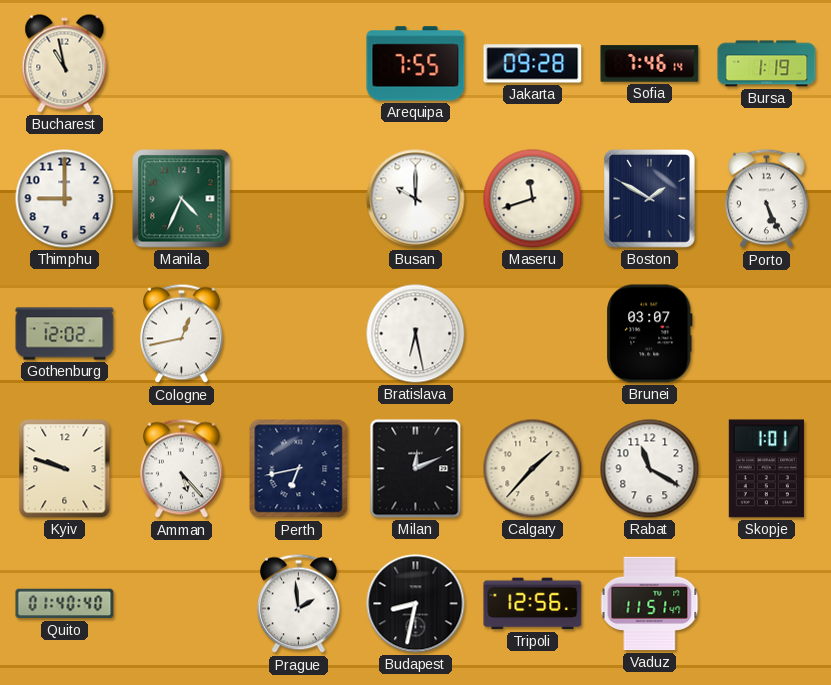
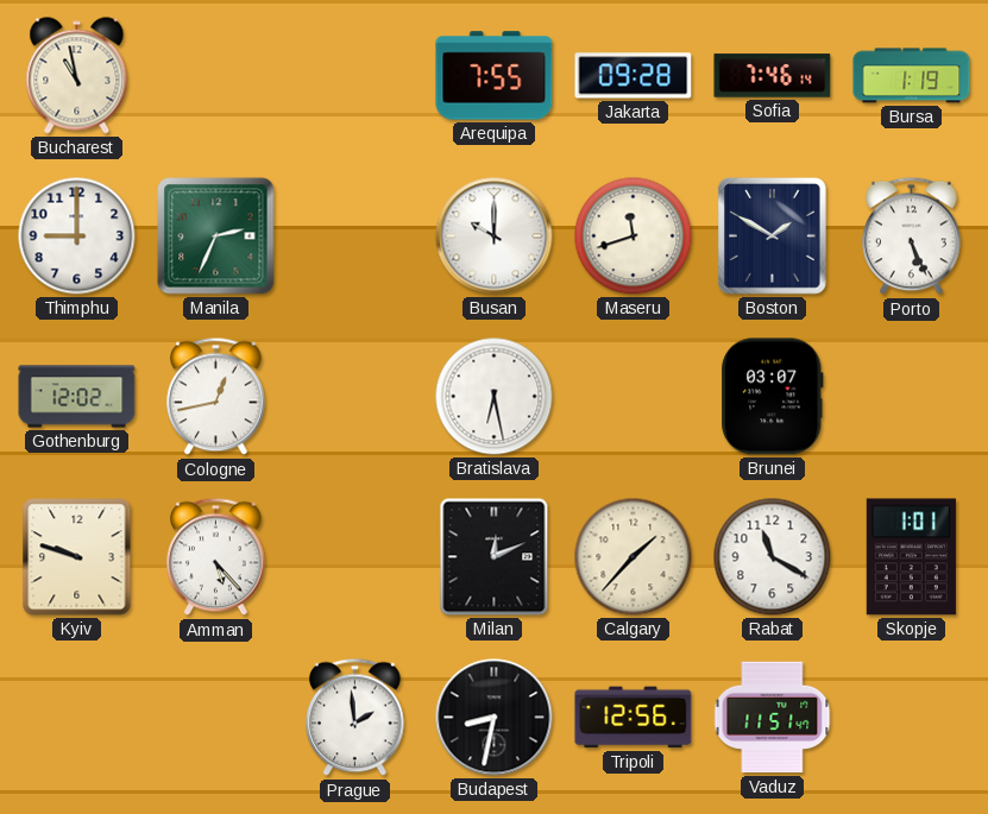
Manila: 4:34 -> 2:34
Perth: 6:43 -> none
Quito: 01:40 -> none
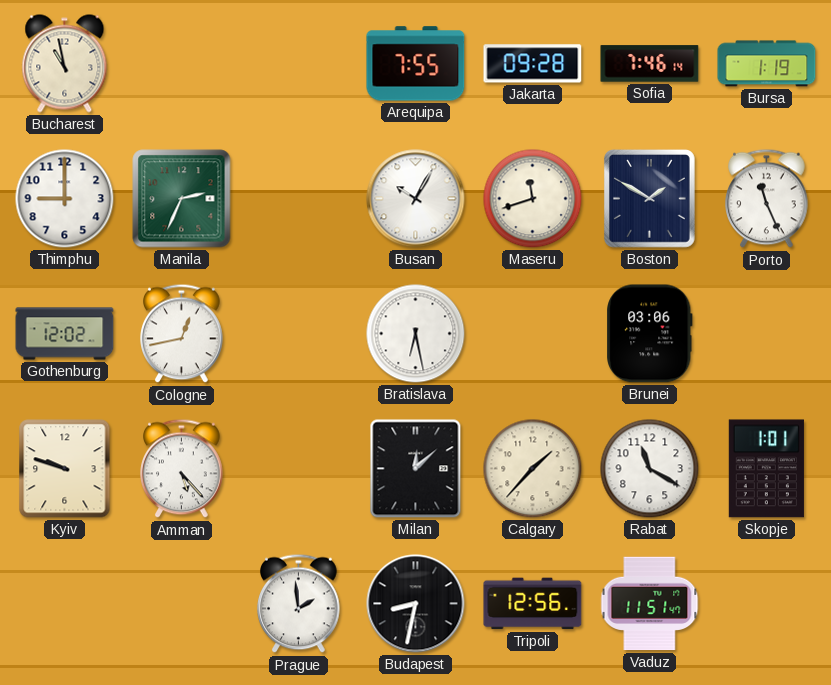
Busan: 10:00 -> 10:05
Porto: 5:26 -> 11:26
Brunei: 03:07 -> 03:06
Milan: 12:11 -> 12:08
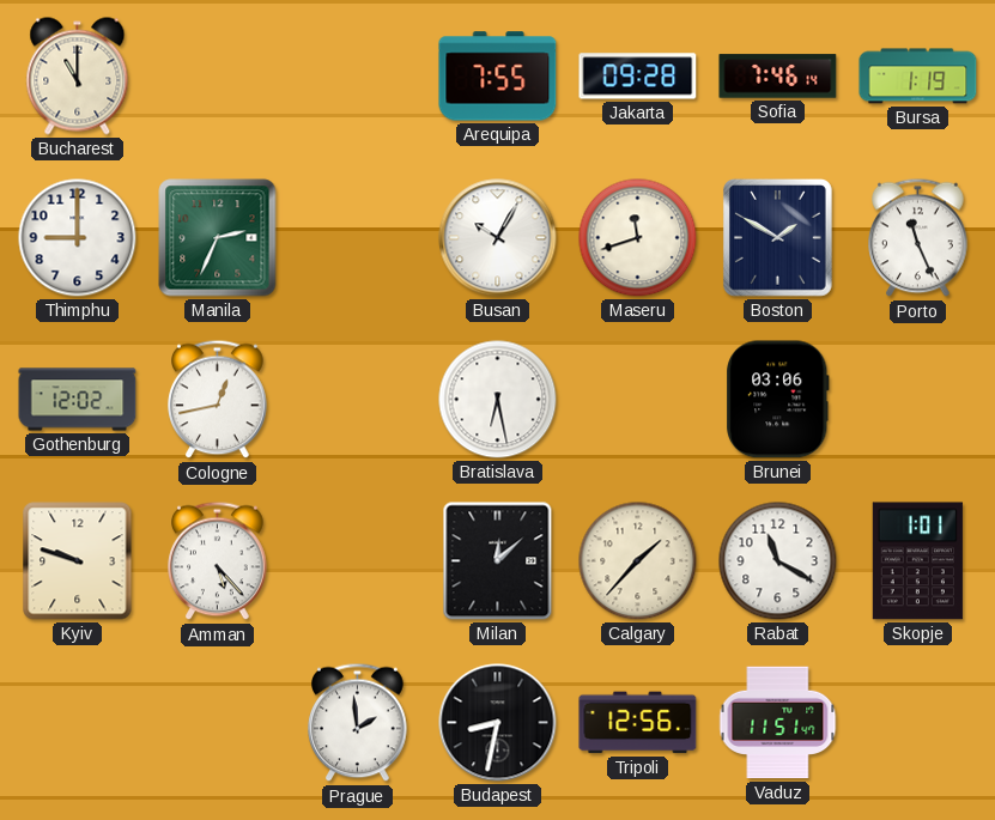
Bucharest: 10:58 -> 11:00
